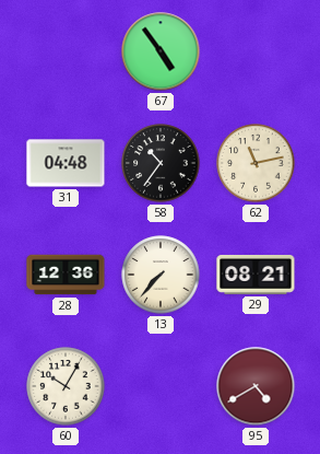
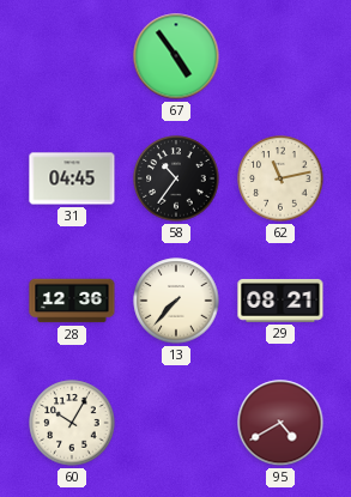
31: 04:48 -> 04:45
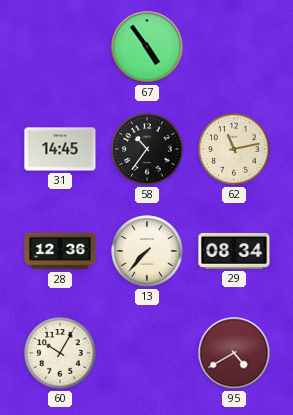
31: 04:45 -> 14:45
29: 08:21 -> 08:34
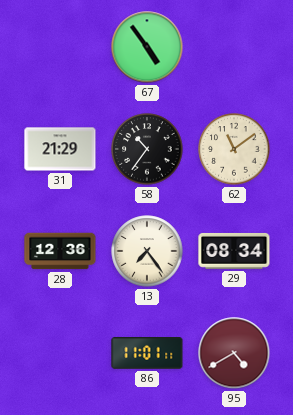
31: 14:45 -> 21:29
62: 11:13 -> 11:09
13: 7:37 -> 7:24
60: 10:05 -> none
86: none -> 11:01
